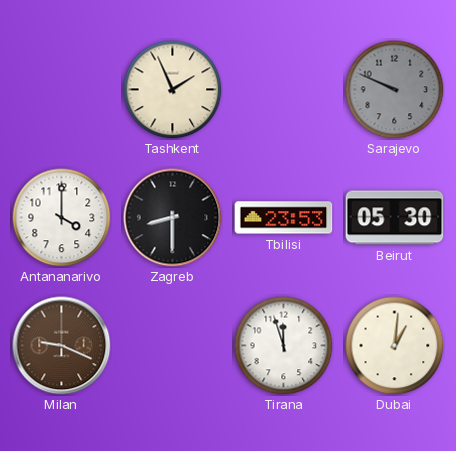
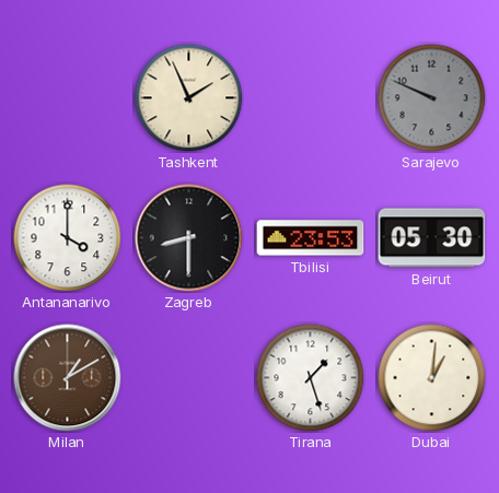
Milan: 9:19 -> 1:10
Tirana: 11:57 -> 1:27
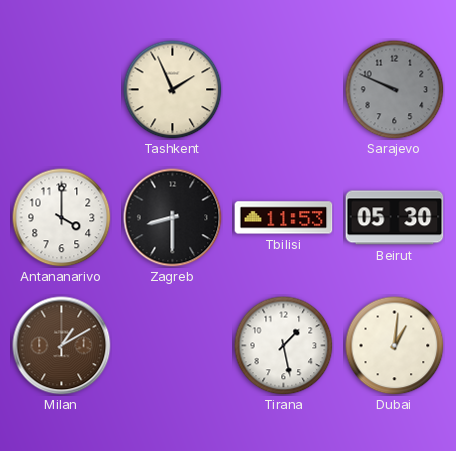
Tbilisi: 23:53 -> 11:53
Tirana: 1:27 -> 1:28
